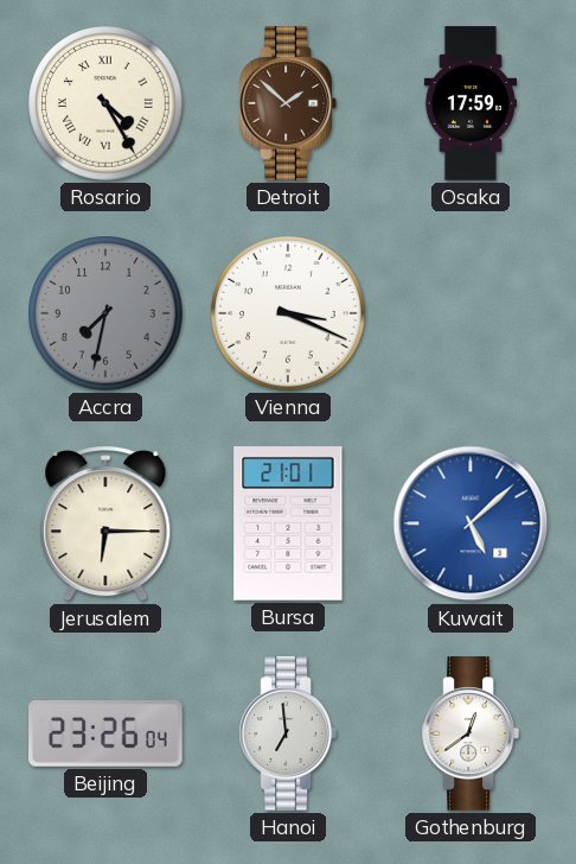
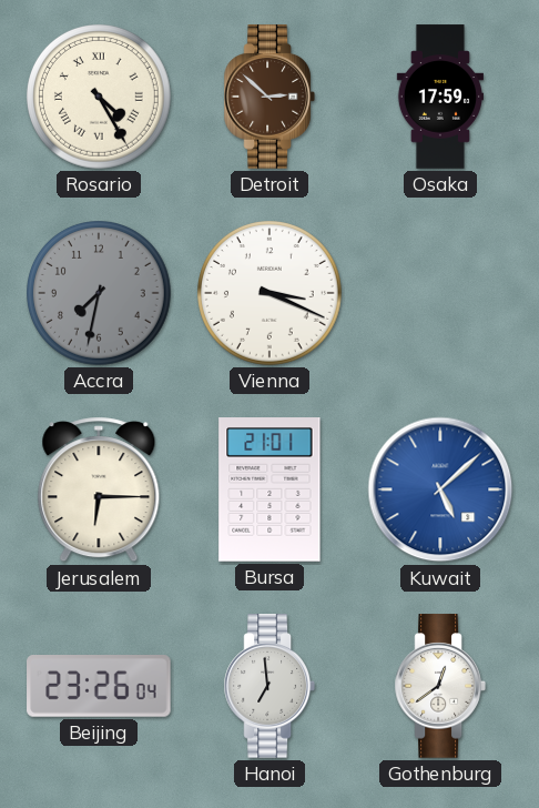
Detroit: 1:52 -> 2:52
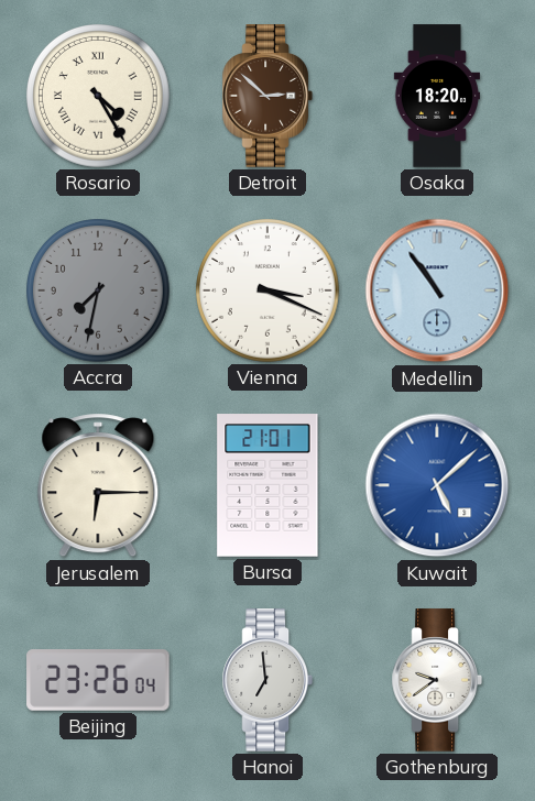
Osaka: 17:59 -> 18:20
Medellin: none -> 10:54
Gothenburg: 12:39 -> 9:39
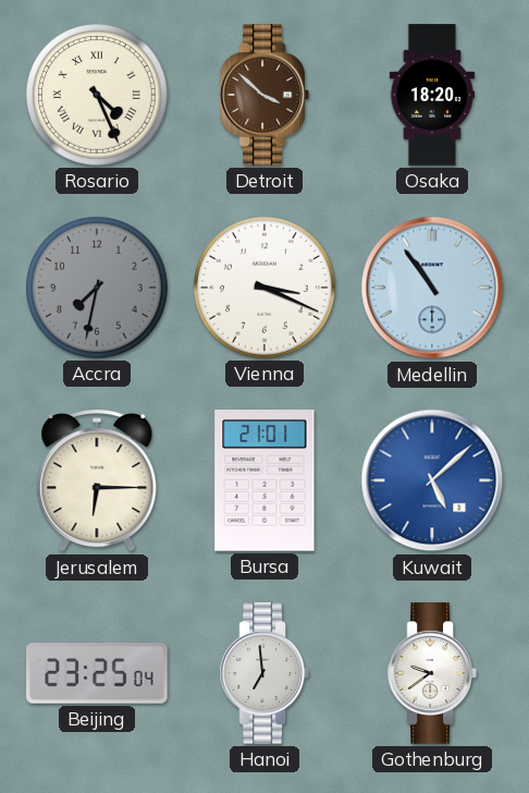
Rosario: 4:25 -> 4:26
Detroit: 2:52 -> 3:52
Beijing: 23:26 -> 23:25
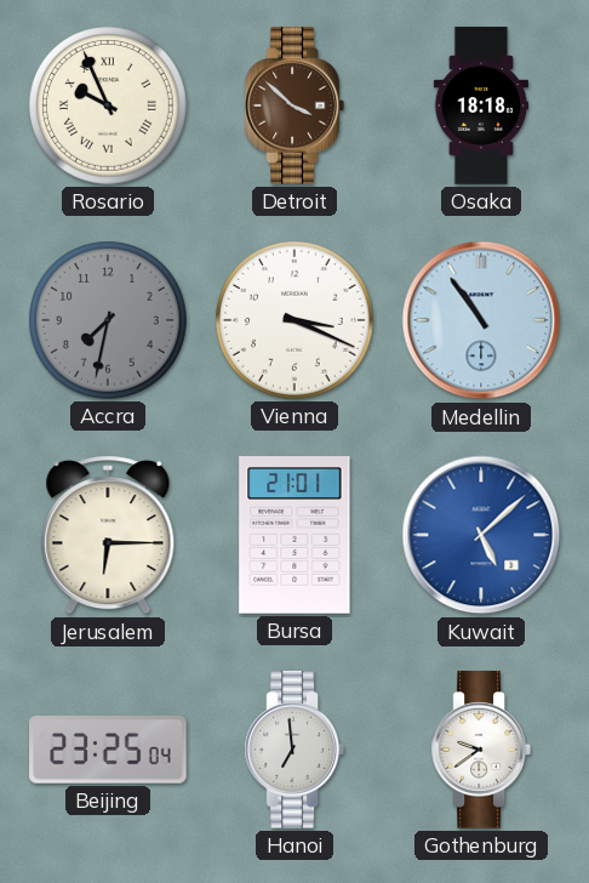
Rosario: 4:26 -> 9:56
Osaka: 18:20 -> 18:18
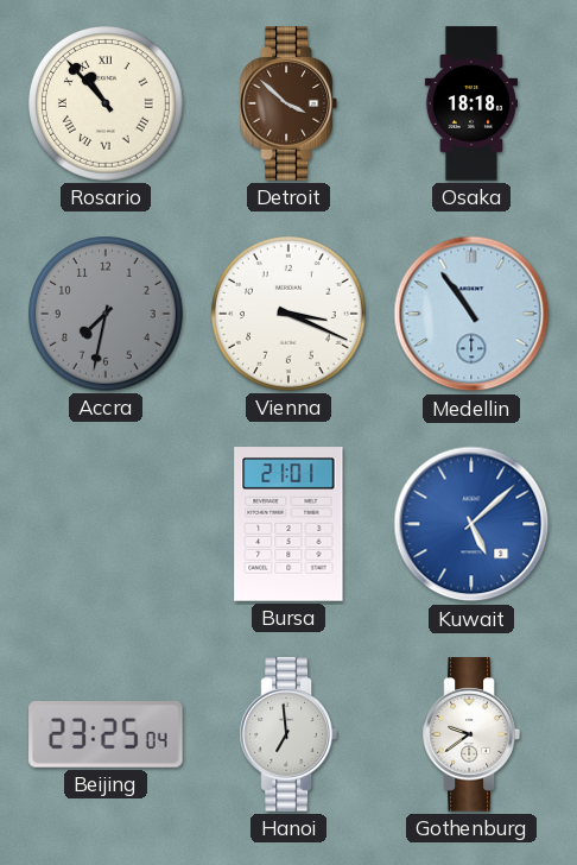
Rosario: 9:56 -> 10:53
Jerusalem: 6:15 -> none
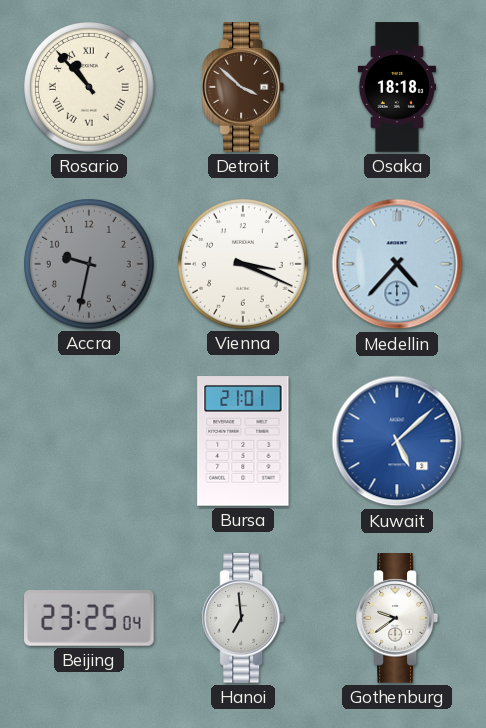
Accra: 7:32 -> 9:32
Medellin: 10:54 -> 4:37
